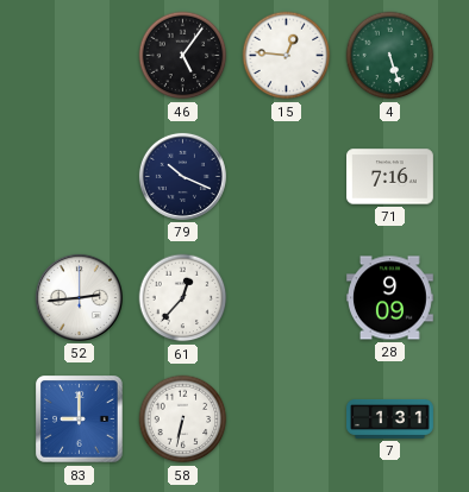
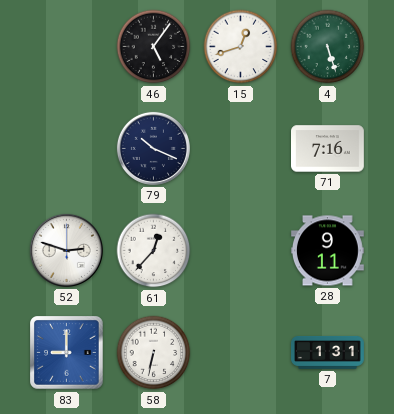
15: 12:46 -> 12:42
52: 2:44 -> 2:48
28: 9:09 -> 9:11
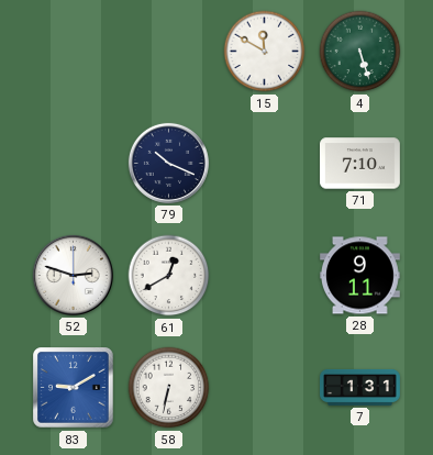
46: 5:06 -> none
15: 12:42 -> 11:50
71: 7:16 -> 7:10
61: 12:37 -> 12:40
83: 9:00 -> 9:10
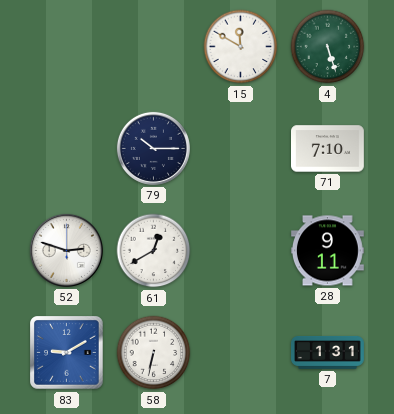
79: 10:19 -> 10:15
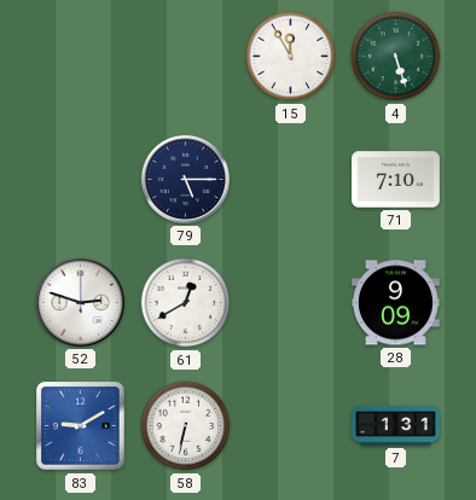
15: 11:50 -> 11:55
79: 10:15 -> 5:15
28: 9:11 -> 9:09
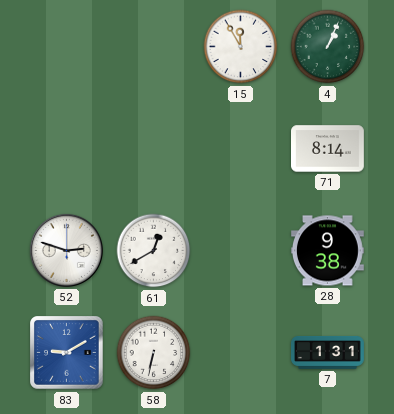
4: 5:27 -> 1:04
79: 5:15 -> none
71: 7:10 -> 8:14
28: 9:09 -> 9:38
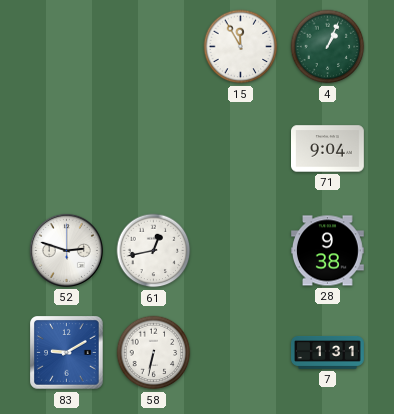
71: 8:14 -> 9:04
61: 12:40 -> 12:43
